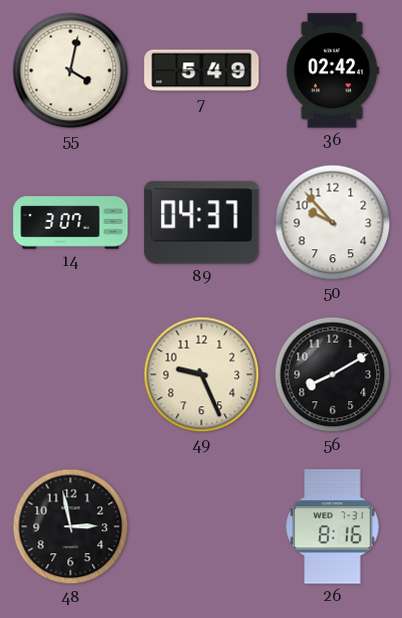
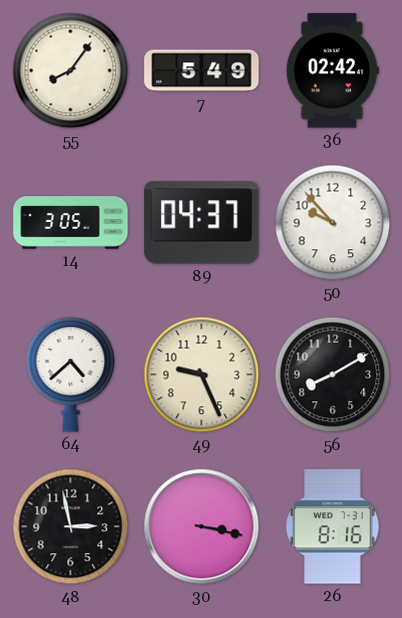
55: 4:02 -> 8:06
14: 3:07 -> 3:05
64: none -> 4:38
30: none -> 3:17
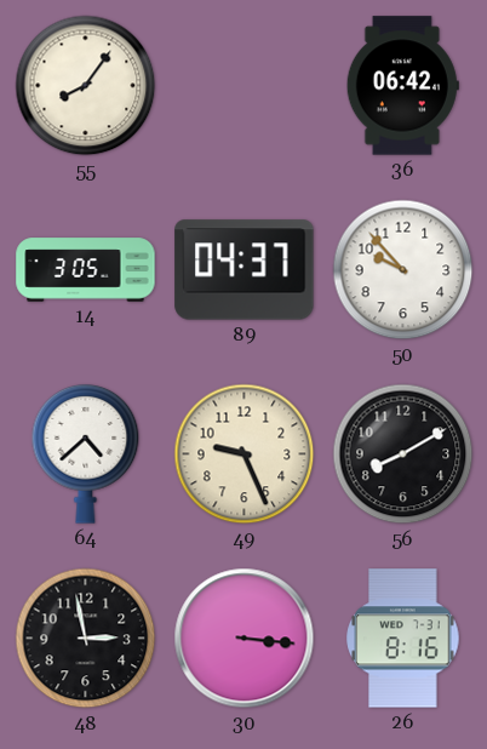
7: 5:49 -> none
36: 02:42 -> 06:42
30: 3:17 -> 3:16
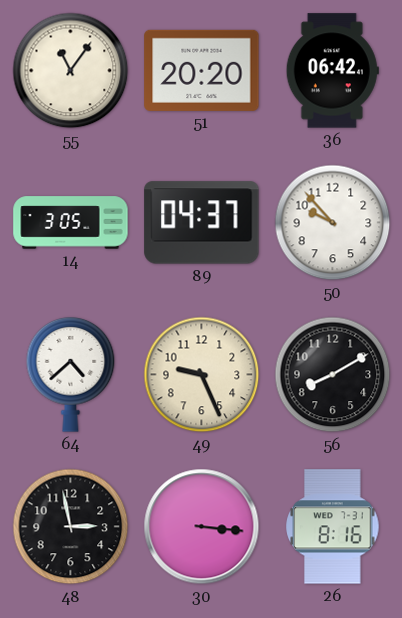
55: 8:06 -> 11:06
51: none -> 20:20
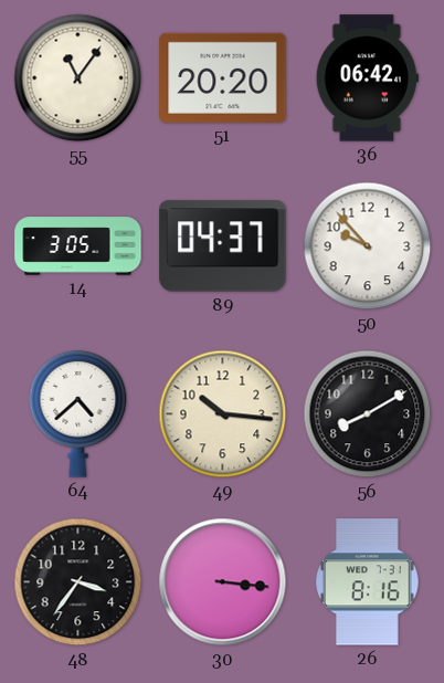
49: 9:26 -> 10:16
48: 2:58 -> 3:36
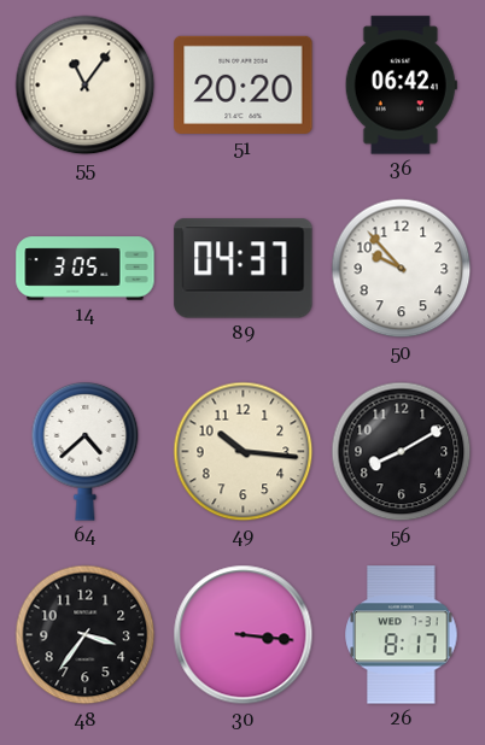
26: 8:16 -> 8:17
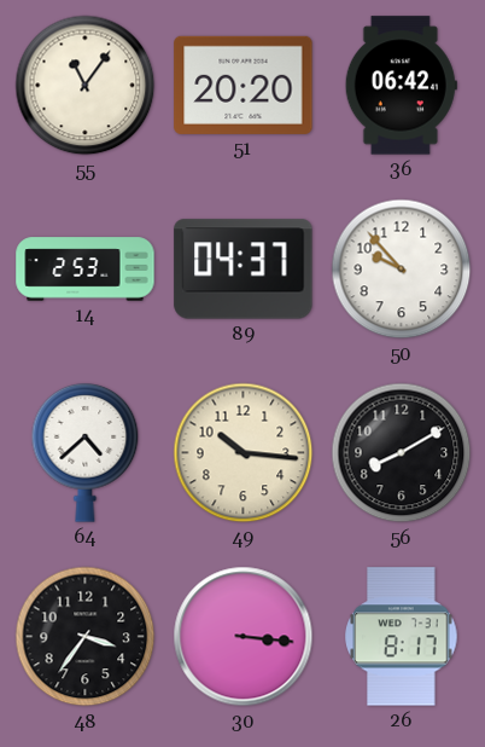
14: 3:05 -> 2:53
